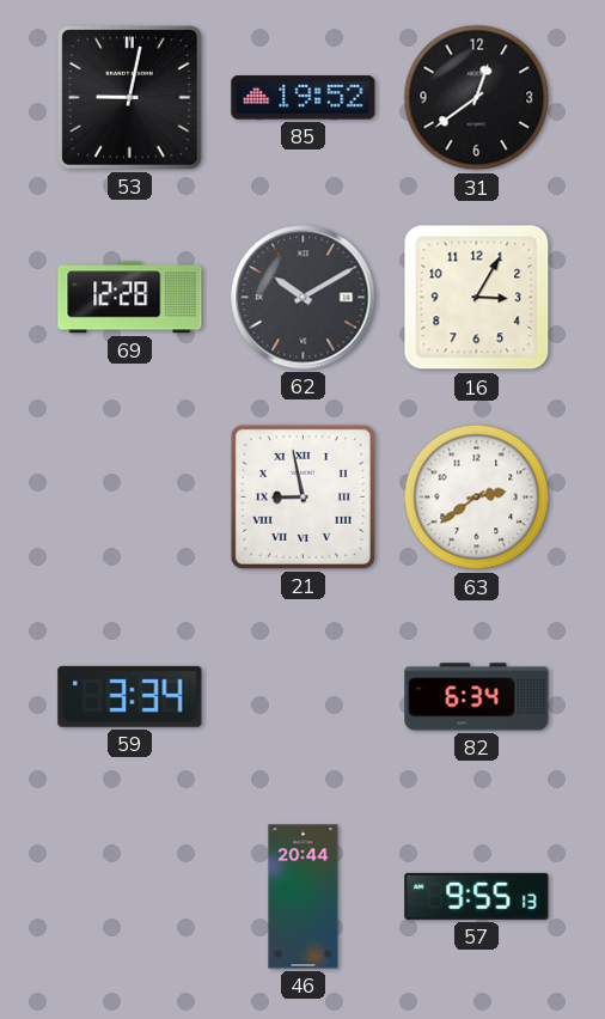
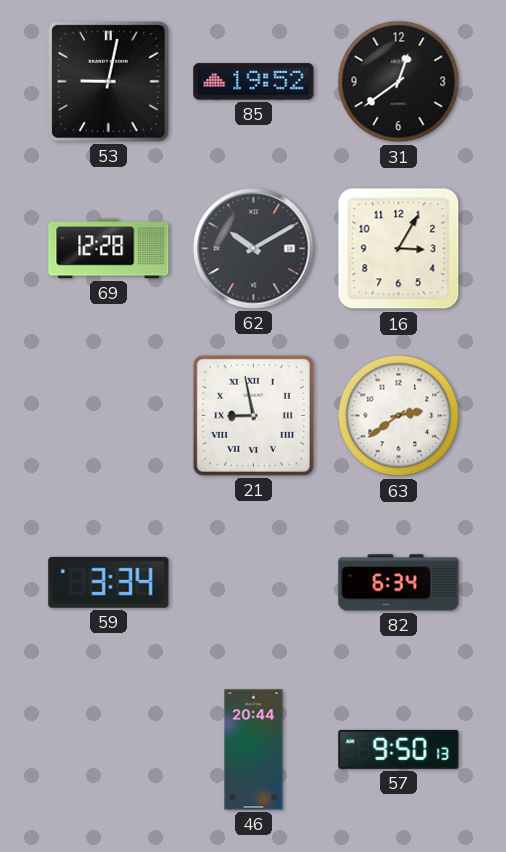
57: 9:55 -> 9:50
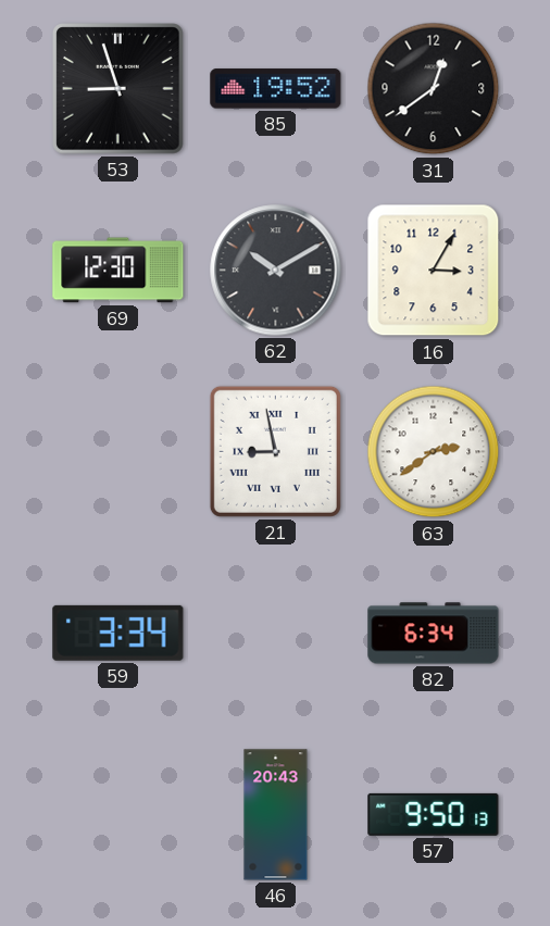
53: 9:02 -> 8:57
69: 12:28 -> 12:30
46: 20:44 -> 20:43
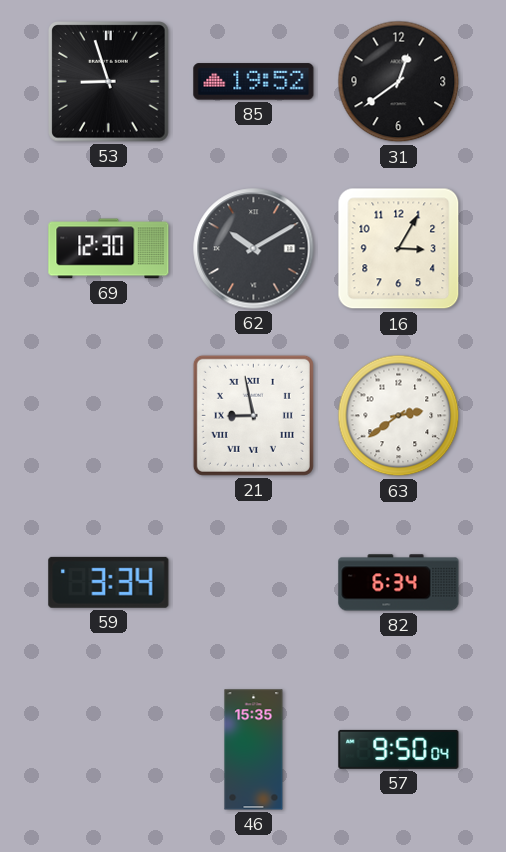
46: 20:43 -> 15:35
57: 9:50:13 -> 9:50:04
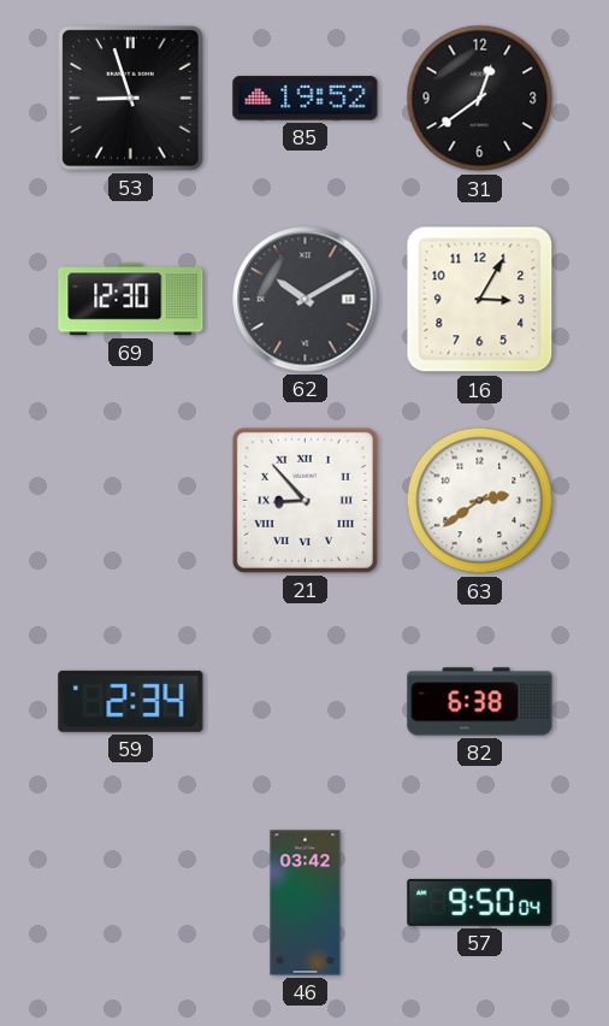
21: 8:58 -> 8:53
59: 3:34 -> 2:34
82: 6:34 -> 6:38
46: 15:35 -> 03:42
